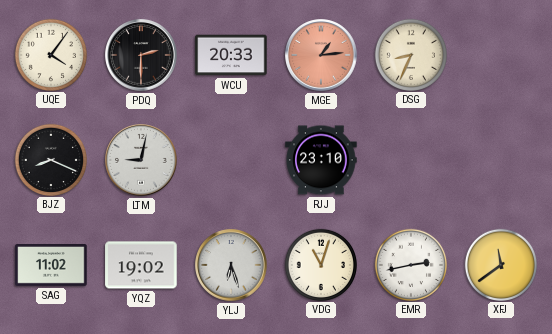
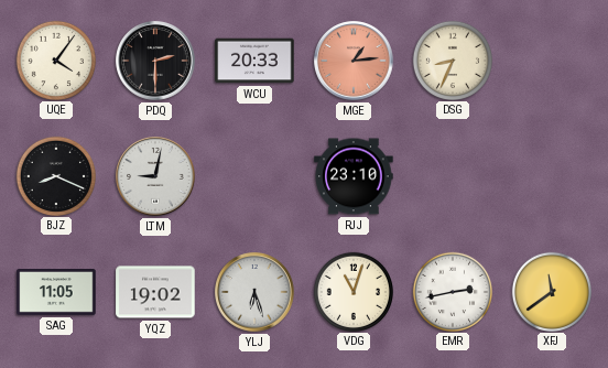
SAG: 11:02 -> 11:05
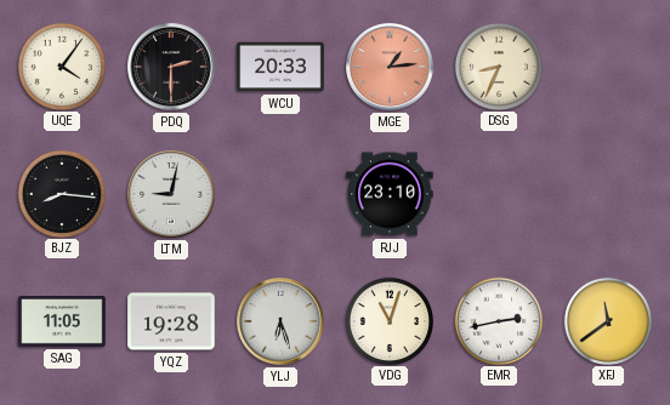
BJZ: 8:19 -> 8:16
YQZ: 19:02 -> 19:28
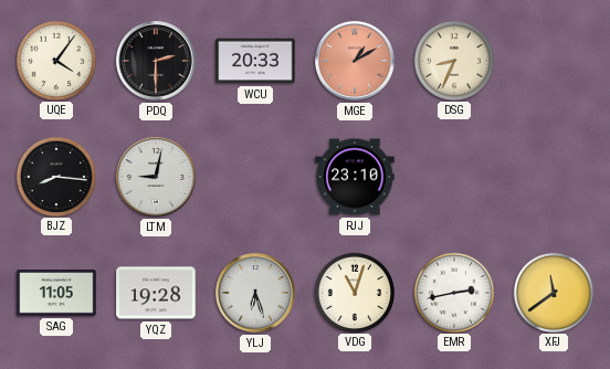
MGE: 1:14 -> 1:10
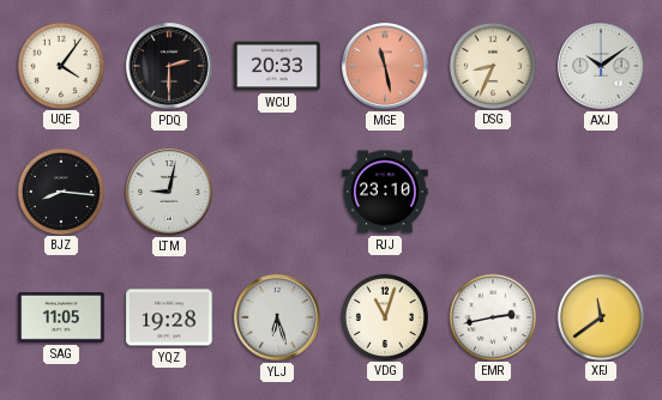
MGE: 1:10 -> 11:28
AXJ: none -> 10:09
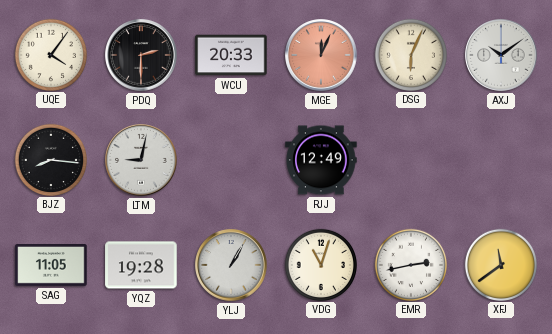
MGE: 11:28 -> 12:04
DSG: 8:34 -> 6:04
RJJ: 23:10 -> 12:49
YLJ: 6:27 -> 1:05
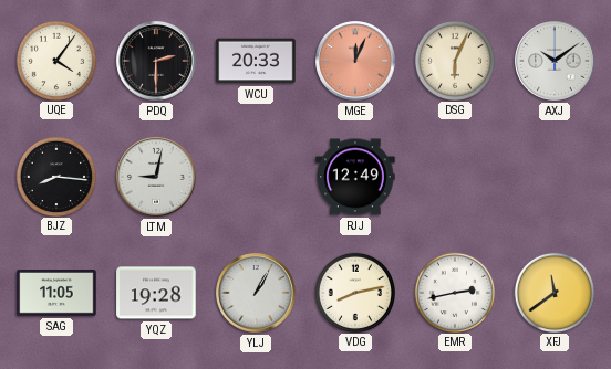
VDG: 11:03 -> 8:13
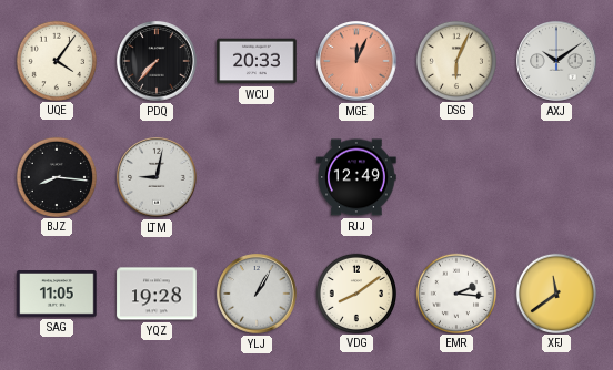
PDQ: 2:30 -> 7:37
VDG: 8:13 -> 8:09
EMR: 2:43 -> 2:16
